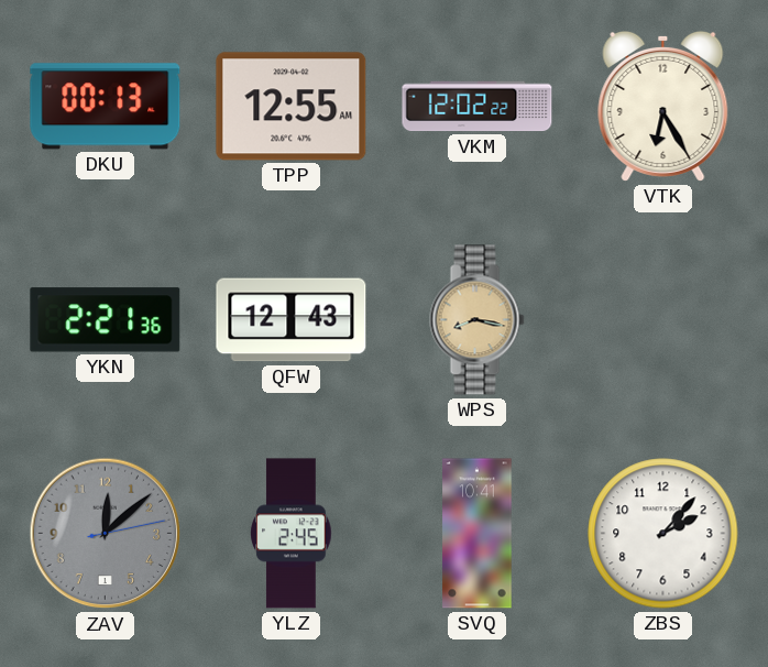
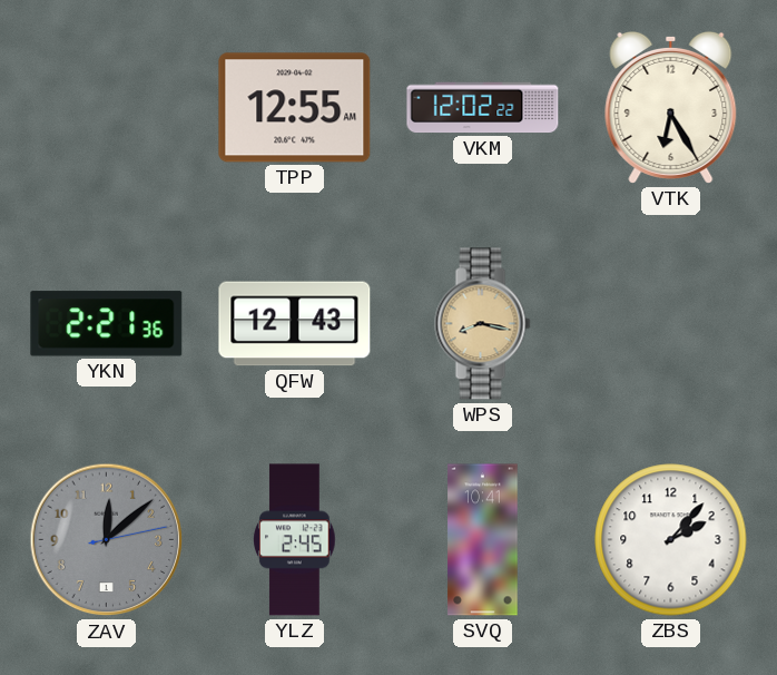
DKU: 00:13 -> none
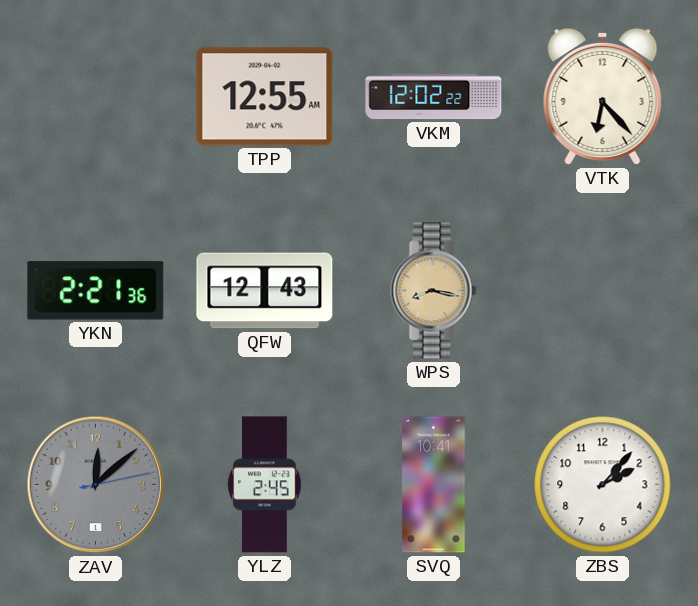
VTK: 6:25 -> 6:23
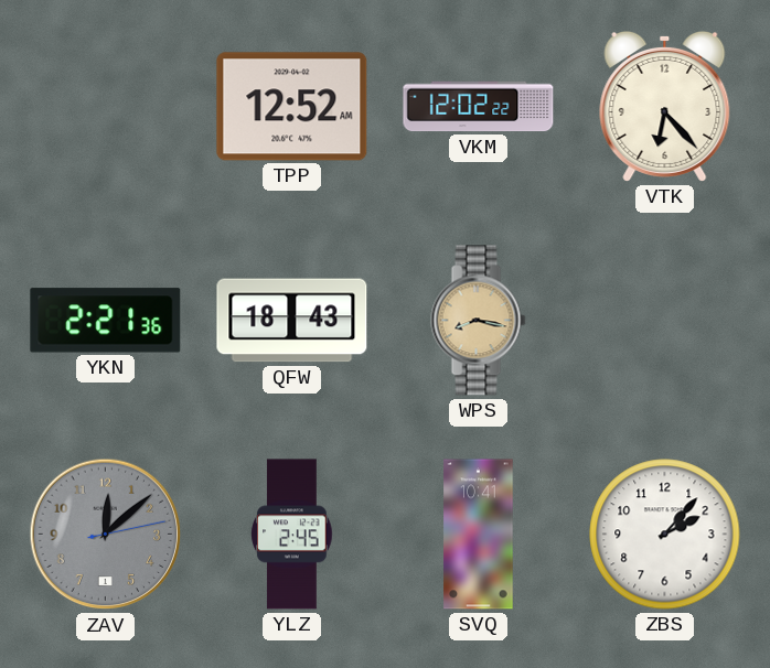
TPP: 12:55 -> 12:52
QFW: 12:43 -> 18:43
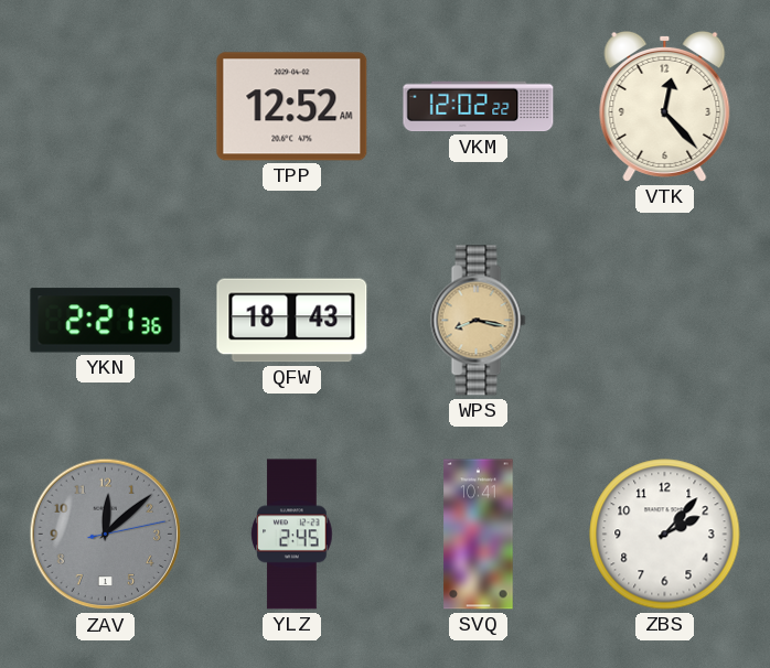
VTK: 6:23 -> 12:23
